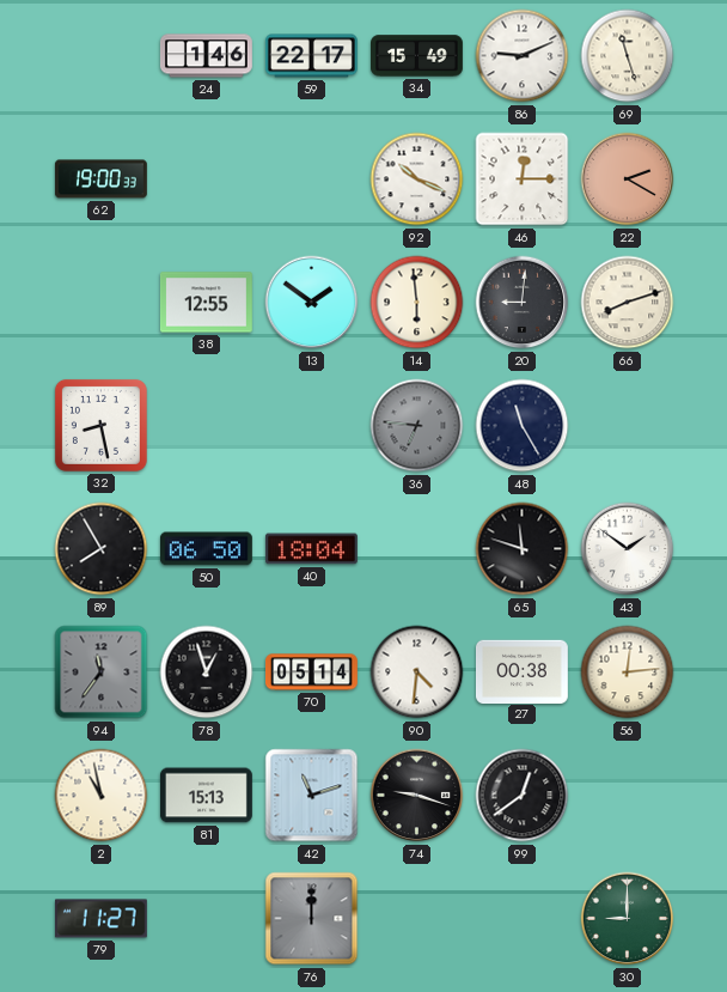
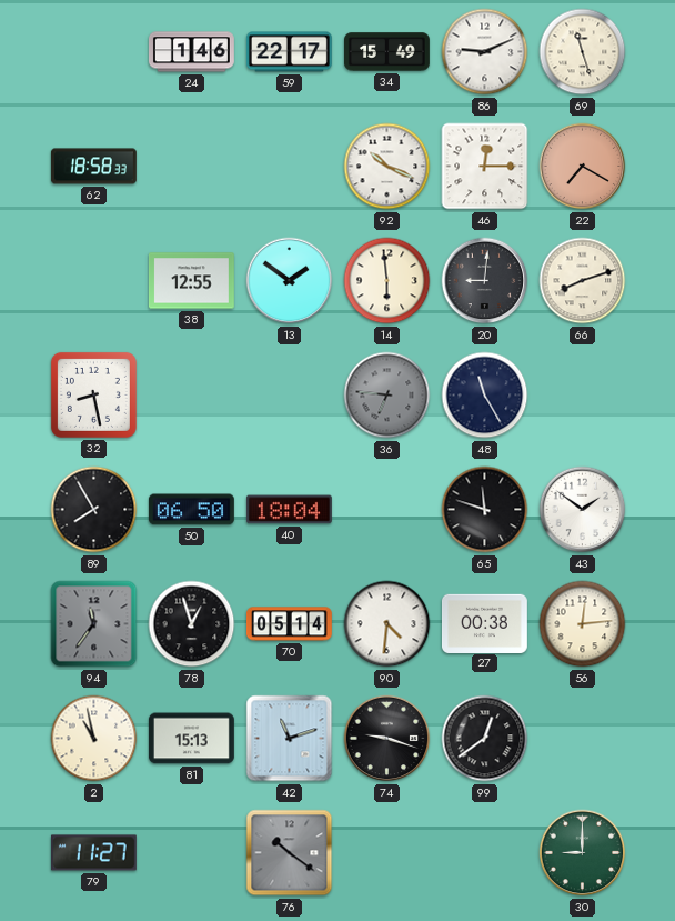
62: 19:00 -> 18:58
22: 2:20 -> 7:20
76: 12:00 -> 10:21
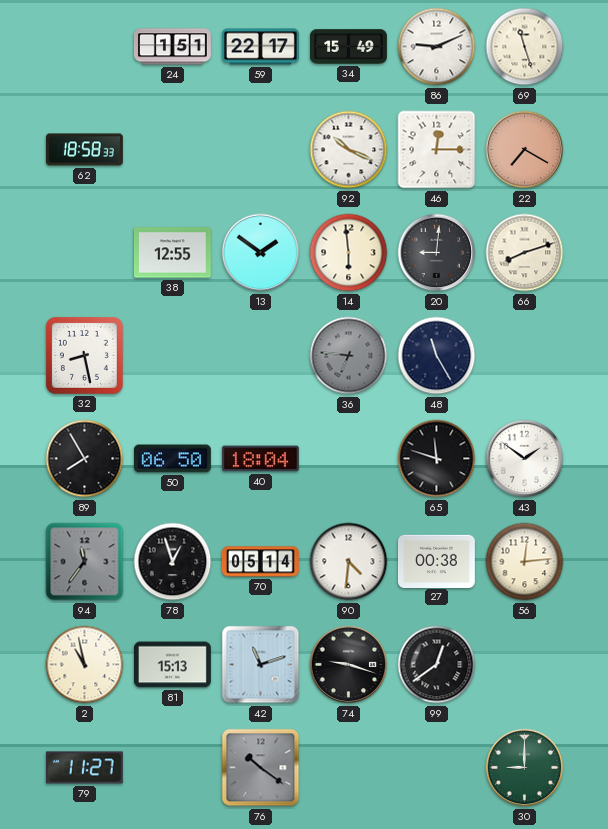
24: 1:46 -> 1:51
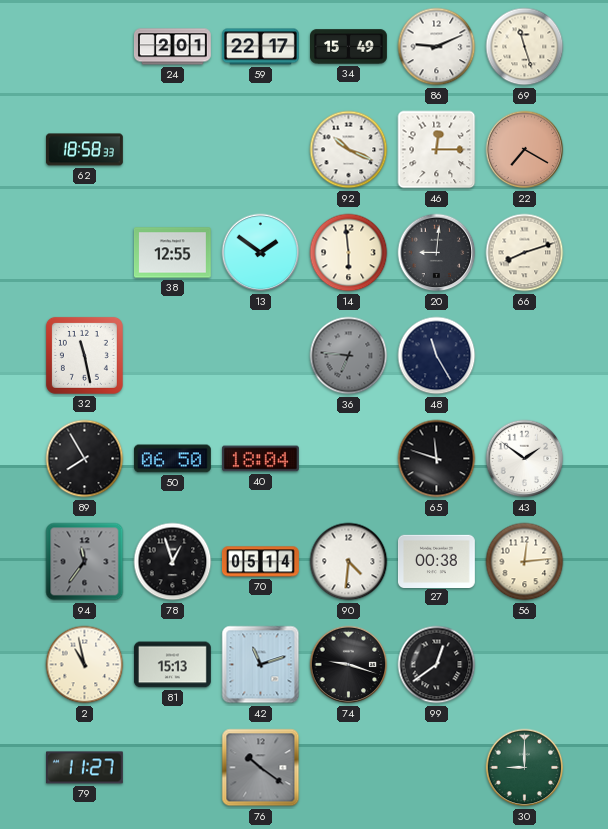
24: 1:51 -> 2:01
32: 8:28 -> 11:28
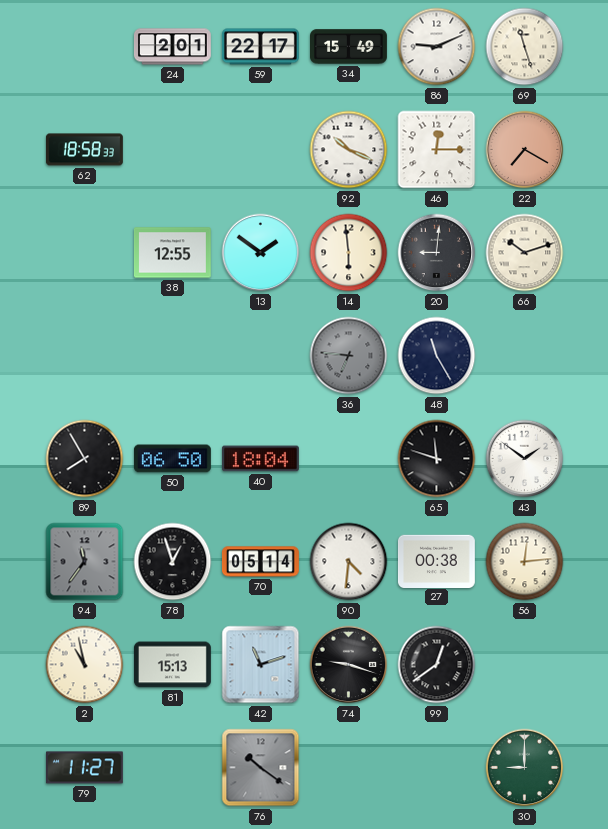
66: 8:12 -> 10:12
32: 11:28 -> none
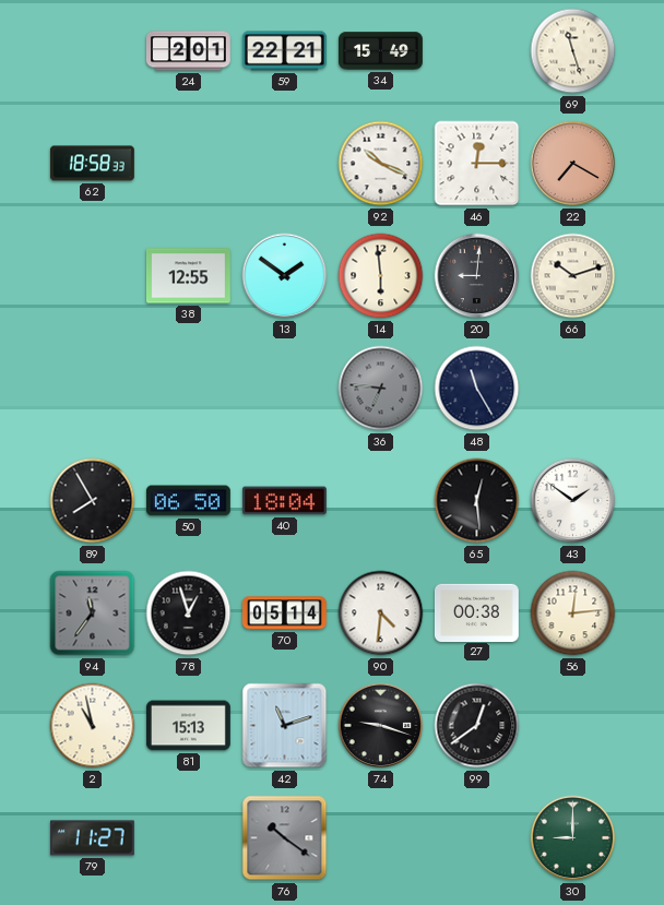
59: 22:17 -> 22:21
86: 9:11 -> none
65: 11:48 -> 12:29
